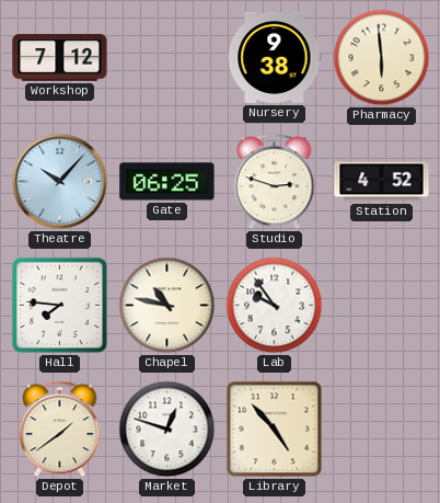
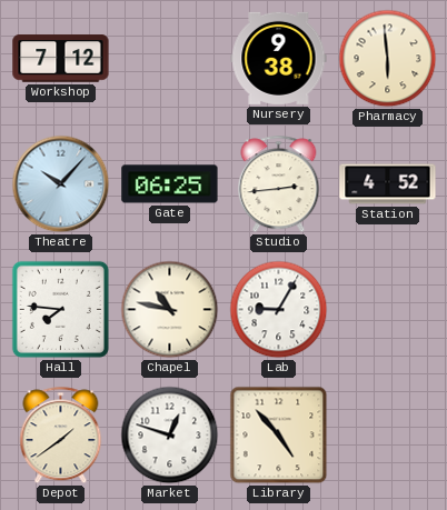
Studio: 2:48 -> 2:44
Lab: 9:54 -> 9:05
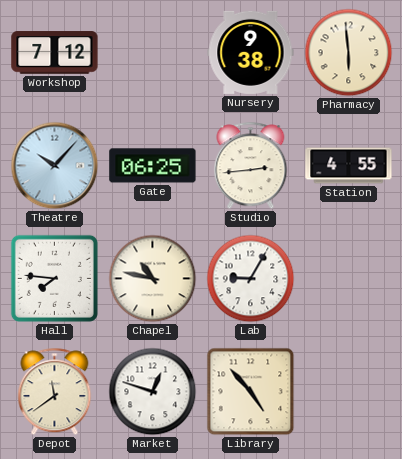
Station: 4:52 -> 4:55
Depot: 1:39 -> 11:39
